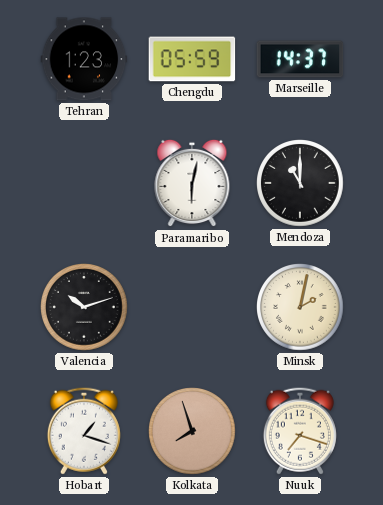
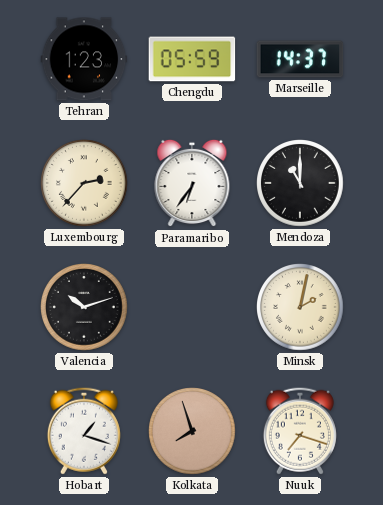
Luxembourg: none -> 2:37
Paramaribo: 6:02 -> 6:36
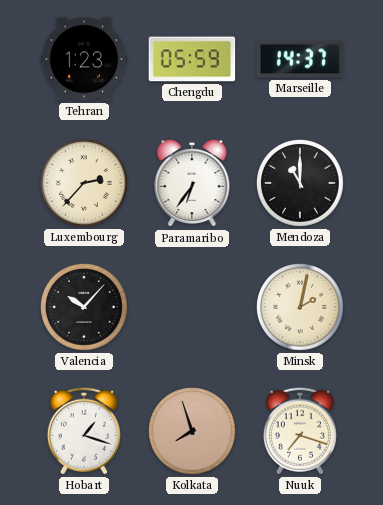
Valencia: 10:12 -> 10:07
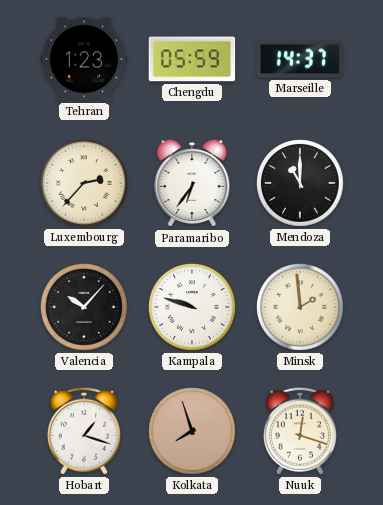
Kampala: none -> 9:48
Minsk: 2:02 -> 1:59
Nuuk: 7:18 -> 12:18
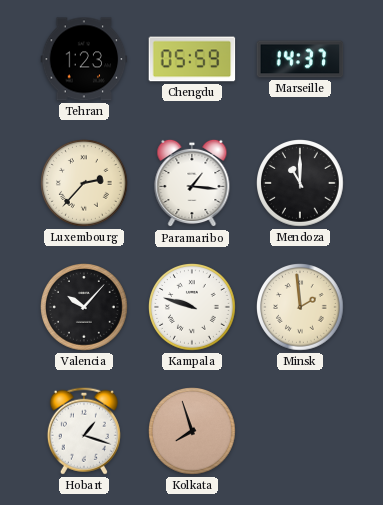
Paramaribo: 6:36 -> 1:16
Nuuk: 12:18 -> none
